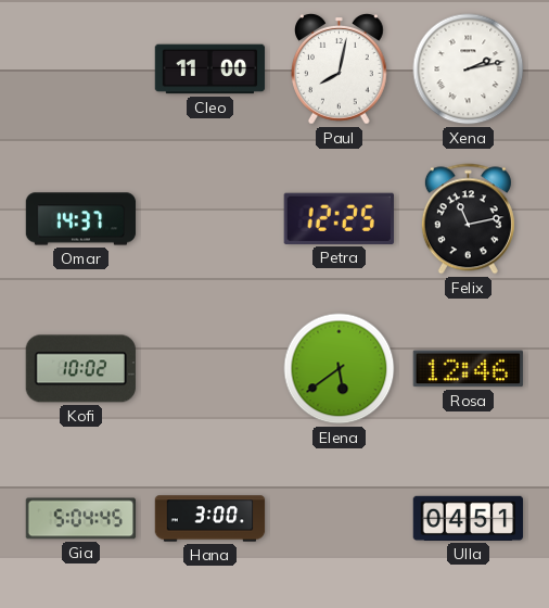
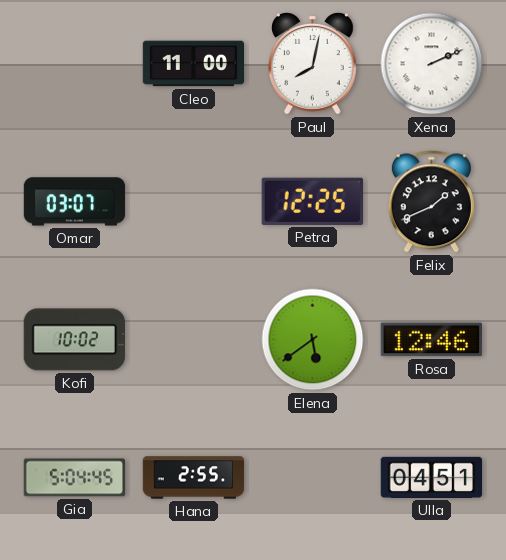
Xena: 2:13 -> 2:11
Omar: 14:37 -> 03:07
Felix: 11:13 -> 1:41
Hana: 3:00 -> 2:55
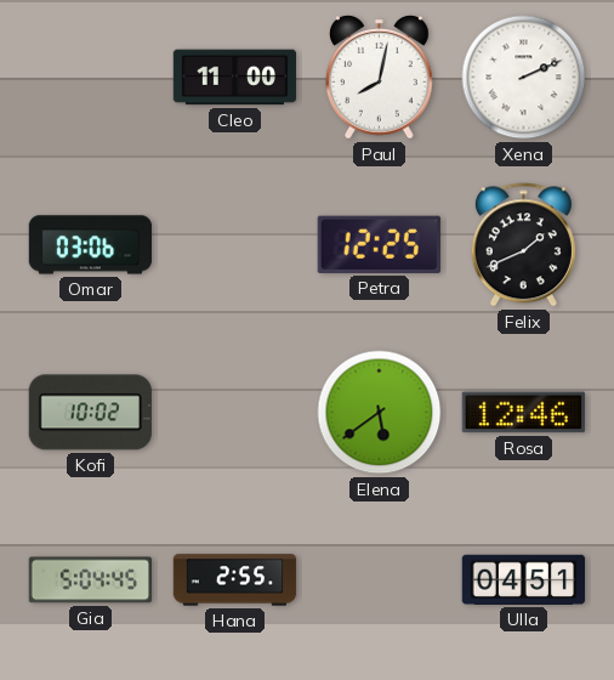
Omar: 03:07 -> 03:06
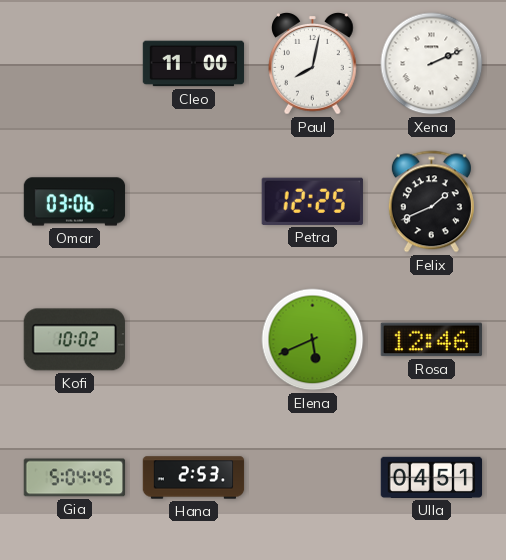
Elena: 5:39 -> 5:41
Hana: 2:55 -> 2:53
